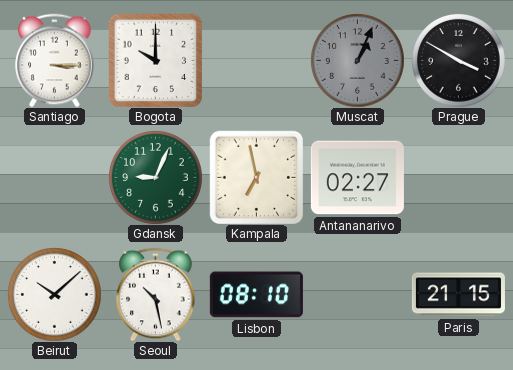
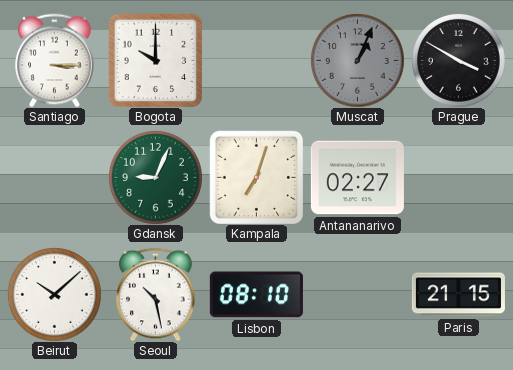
Kampala: 6:58 -> 7:03
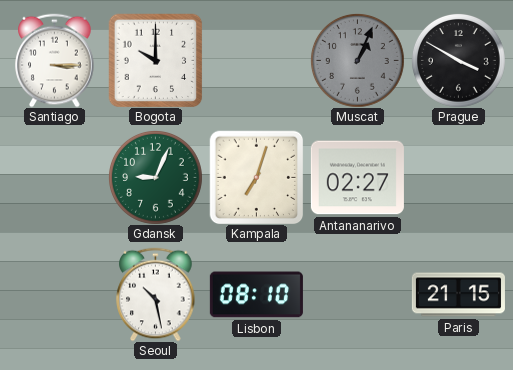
Beirut: 10:08 -> none
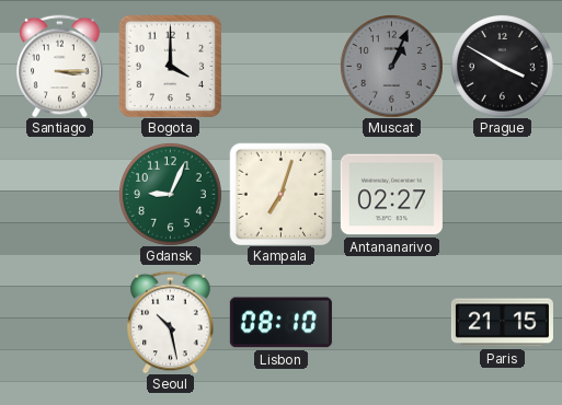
Bogota: 10:00 -> 4:00
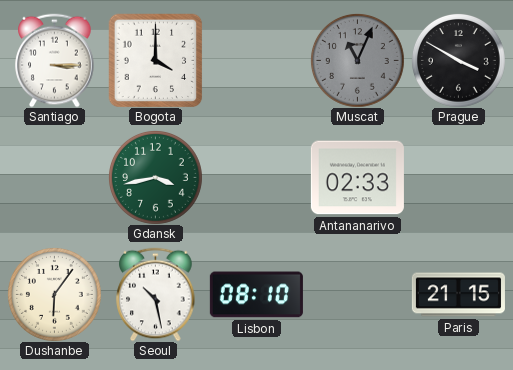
Muscat: 1:04 -> 11:04
Gdansk: 9:04 -> 3:43
Kampala: 7:03 -> none
Antananarivo: 02:27 -> 02:33
Dushanbe: none -> 6:06
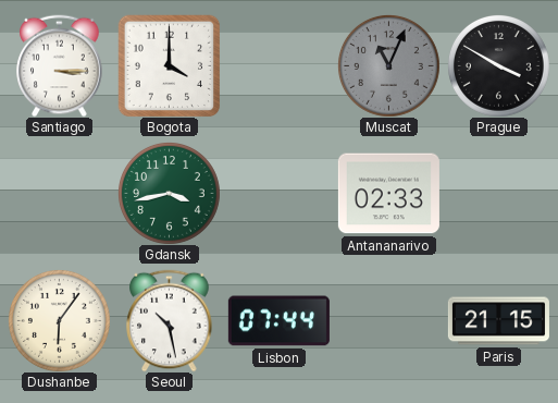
Lisbon: 08:10 -> 07:44
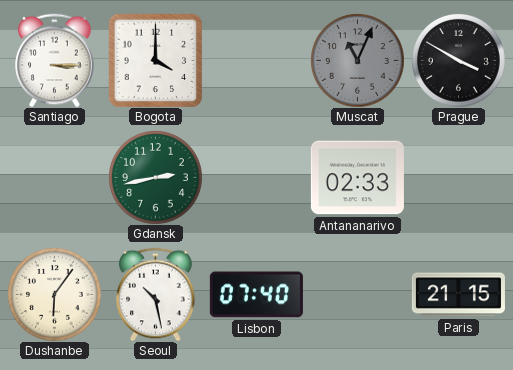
Gdansk: 3:43 -> 2:43
Lisbon: 07:44 -> 07:40
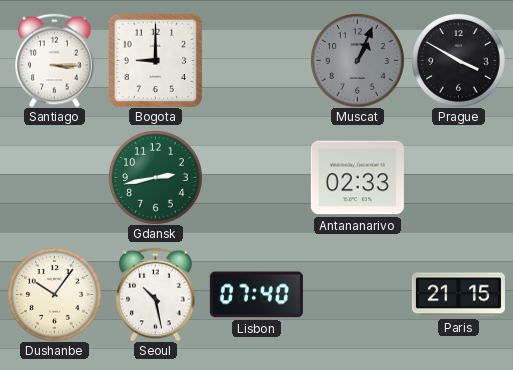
Bogota: 4:00 -> 9:00
Muscat: 11:04 -> 1:04
Dushanbe: 6:06 -> 10:06
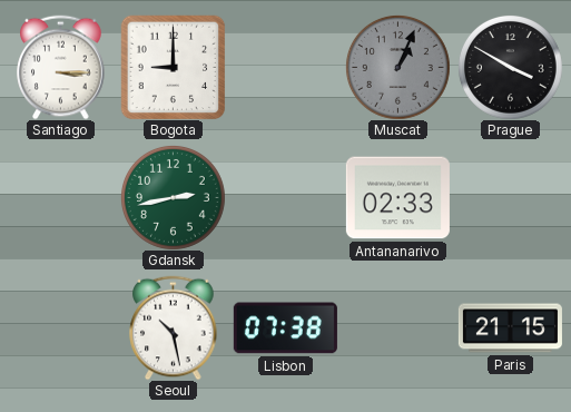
Dushanbe: 10:06 -> none
Lisbon: 07:40 -> 07:38
